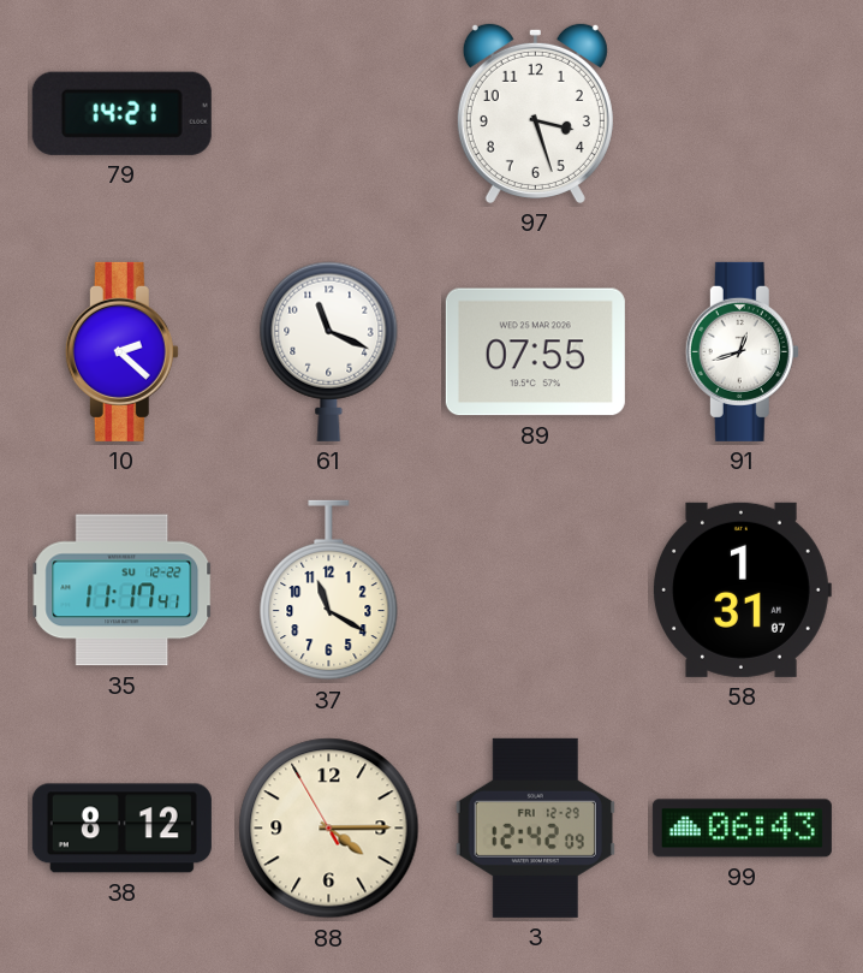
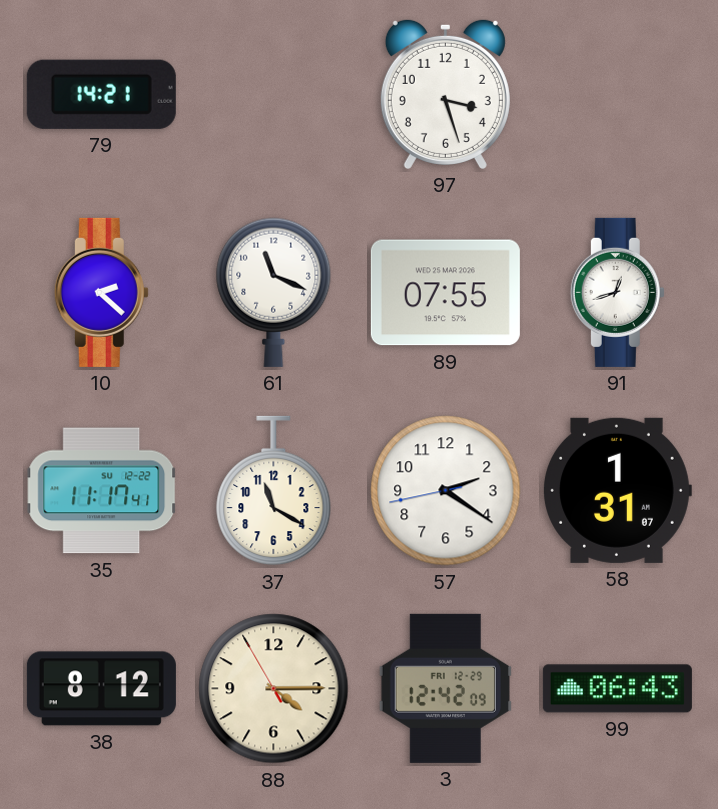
57: none -> 2:20
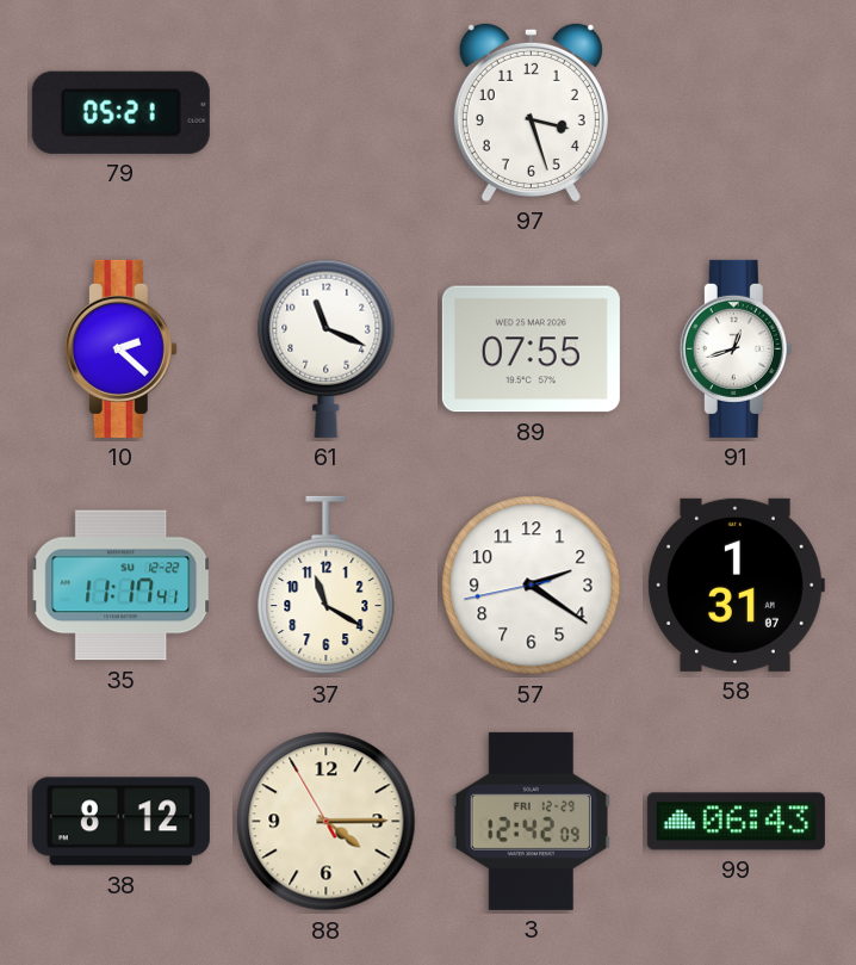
79: 14:21 -> 05:21
